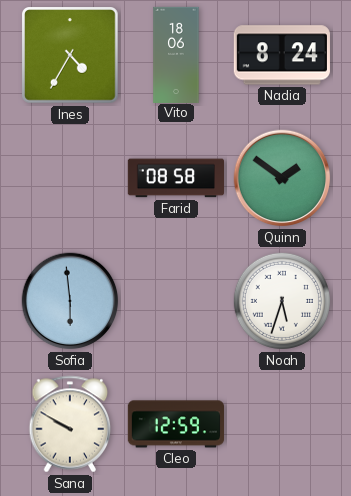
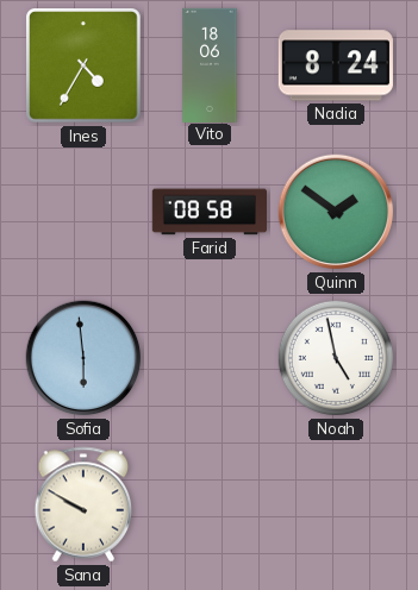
Noah: 5:33 -> 4:58
Cleo: 12:59 -> none
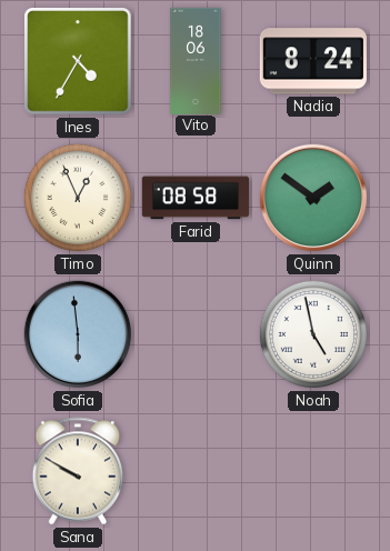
Timo: none -> 12:56
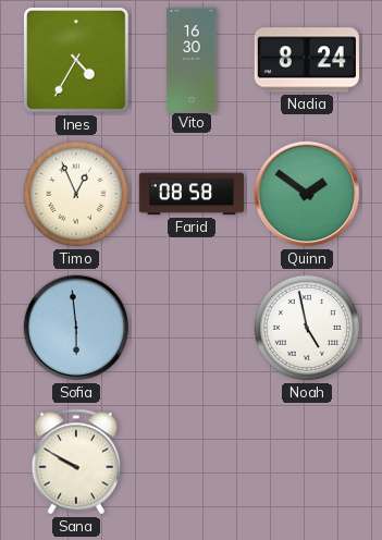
Vito: 18:06 -> 16:30
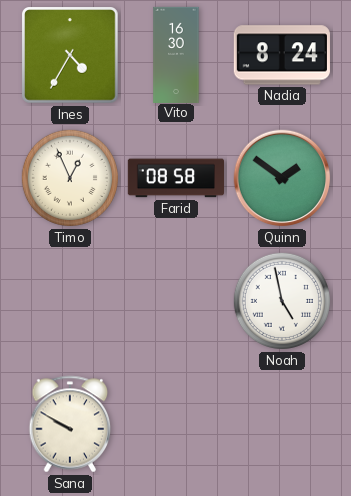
Sofia: 5:59 -> none
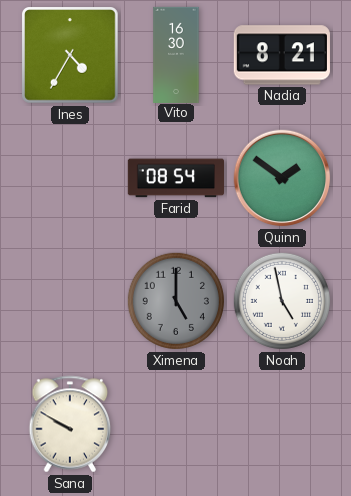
Nadia: 8:24 -> 8:21
Timo: 12:56 -> none
Farid: 08:58 -> 08:54
Ximena: none -> 5:00
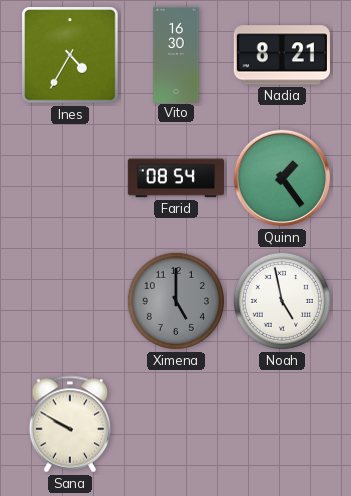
Quinn: 1:51 -> 1:24
